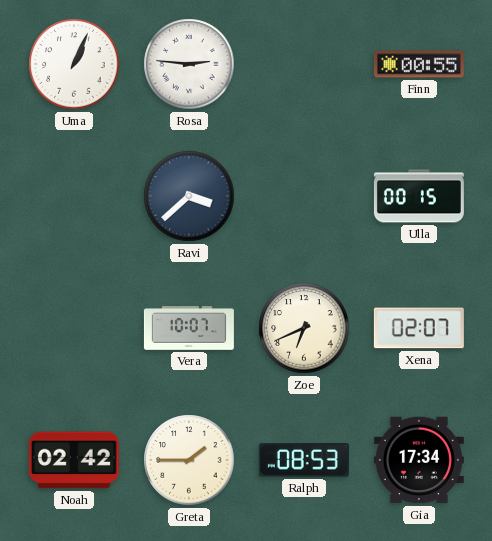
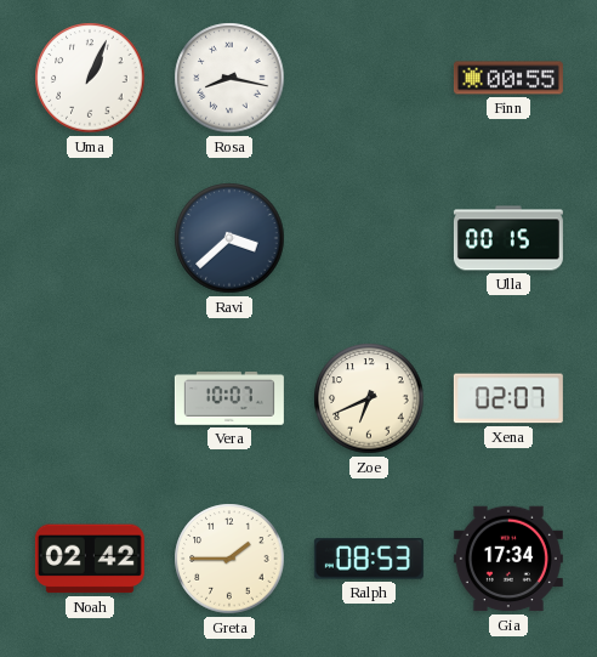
Rosa: 2:46 -> 8:17
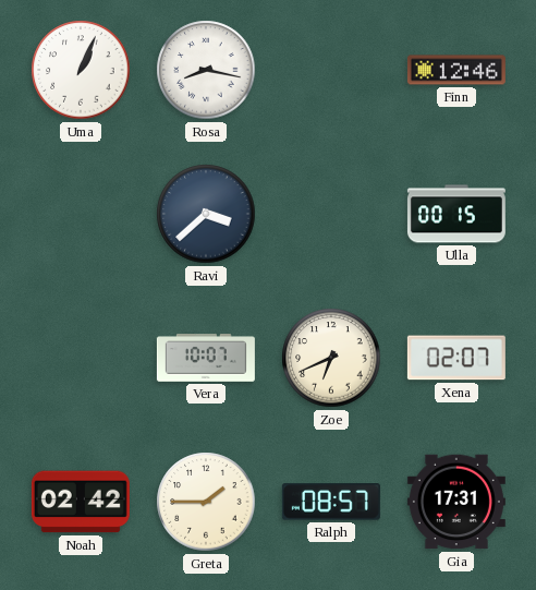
Finn: 00:55 -> 12:46
Ralph: 08:53 -> 08:57
Gia: 17:34 -> 17:31
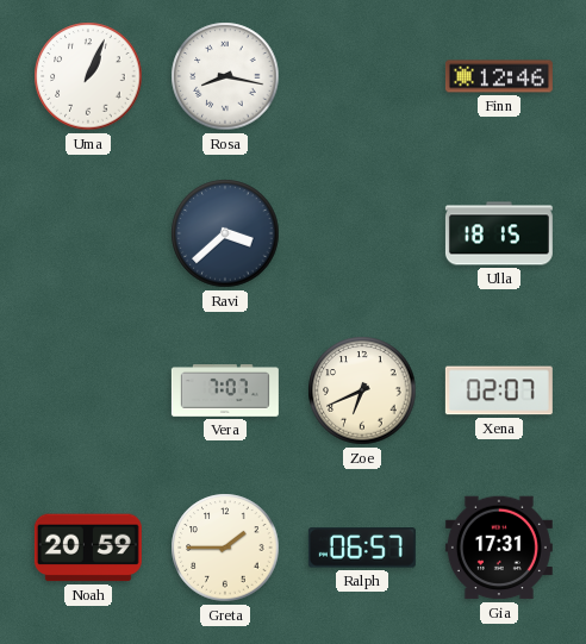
Ulla: 00:15 -> 18:15
Vera: 10:07 -> 7:07
Noah: 02:42 -> 20:59
Ralph: 08:57 -> 06:57
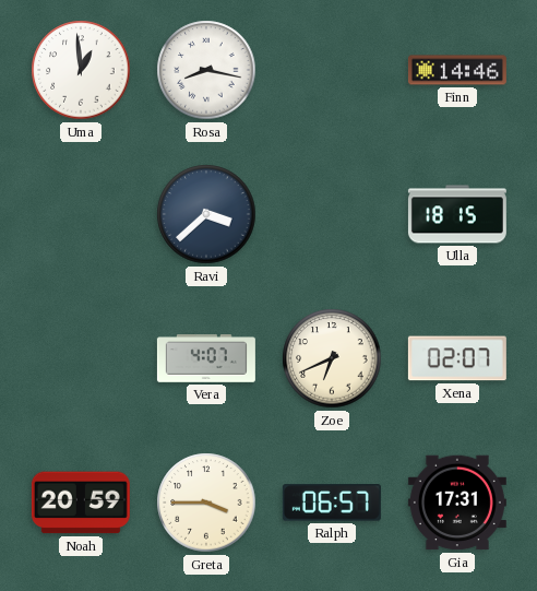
Uma: 1:04 -> 12:59
Finn: 12:46 -> 14:46
Vera: 7:07 -> 4:07
Greta: 1:45 -> 3:45
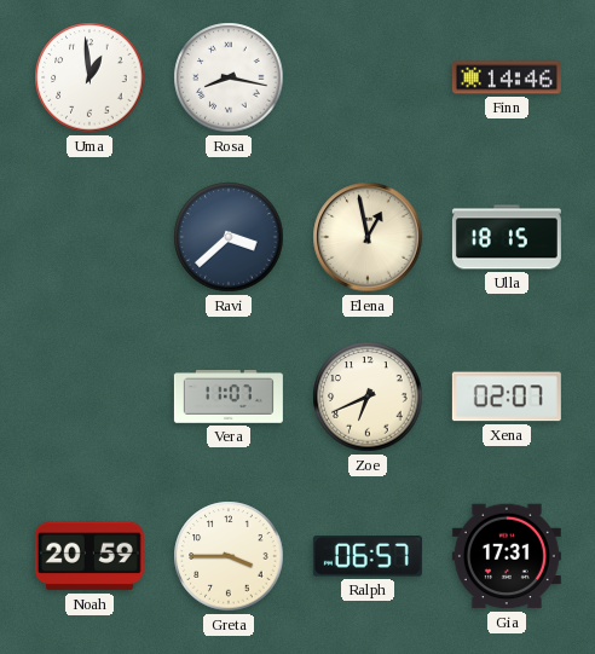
Elena: none -> 12:58
Vera: 4:07 -> 11:07
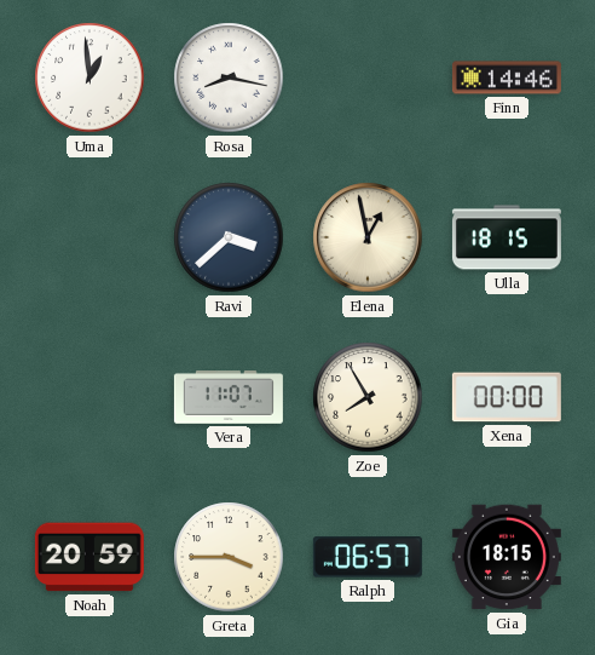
Zoe: 6:41 -> 7:55
Xena: 02:07 -> 00:00
Gia: 17:31 -> 18:15
